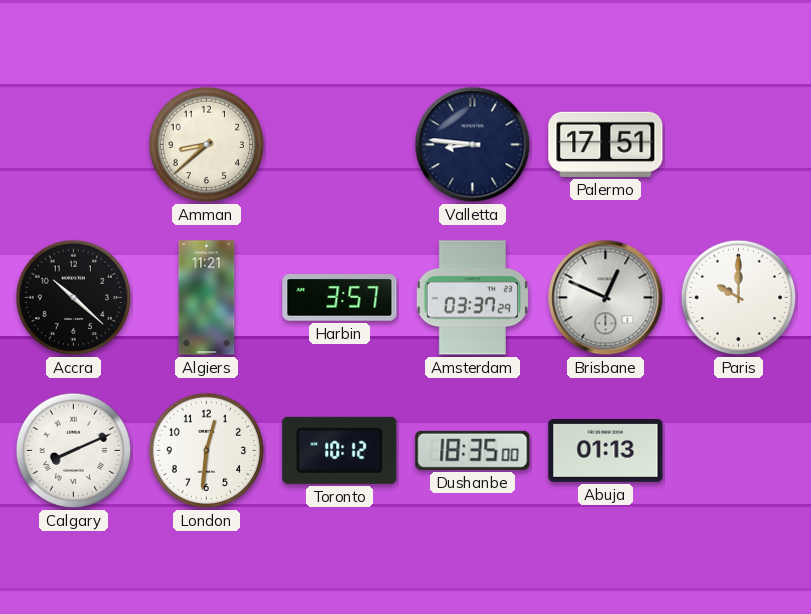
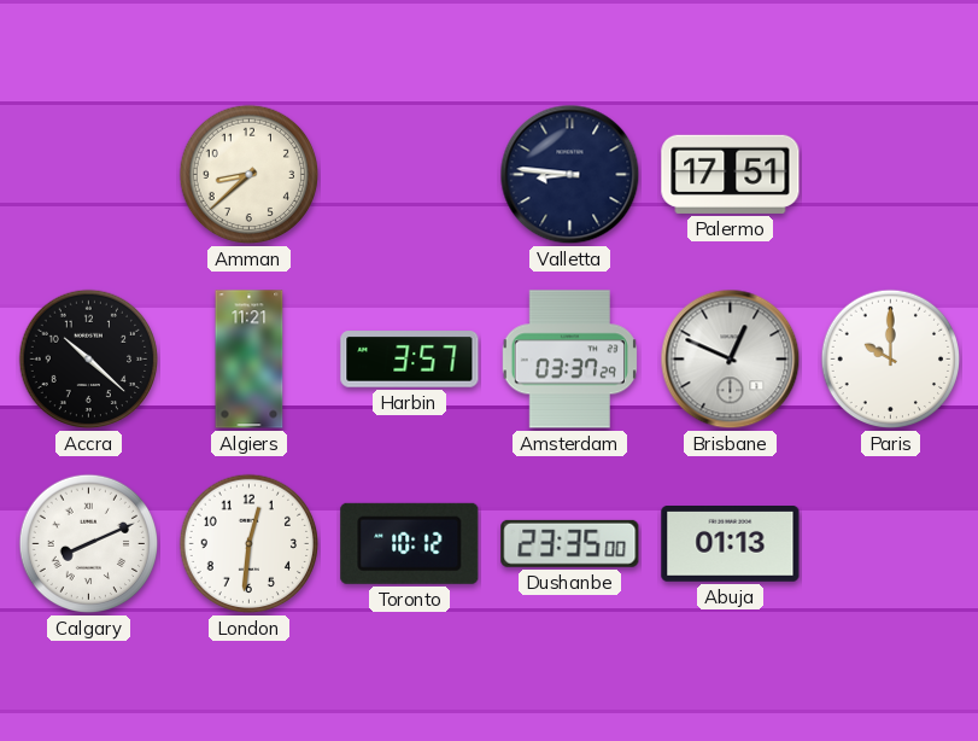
Dushanbe: 18:35 -> 23:35
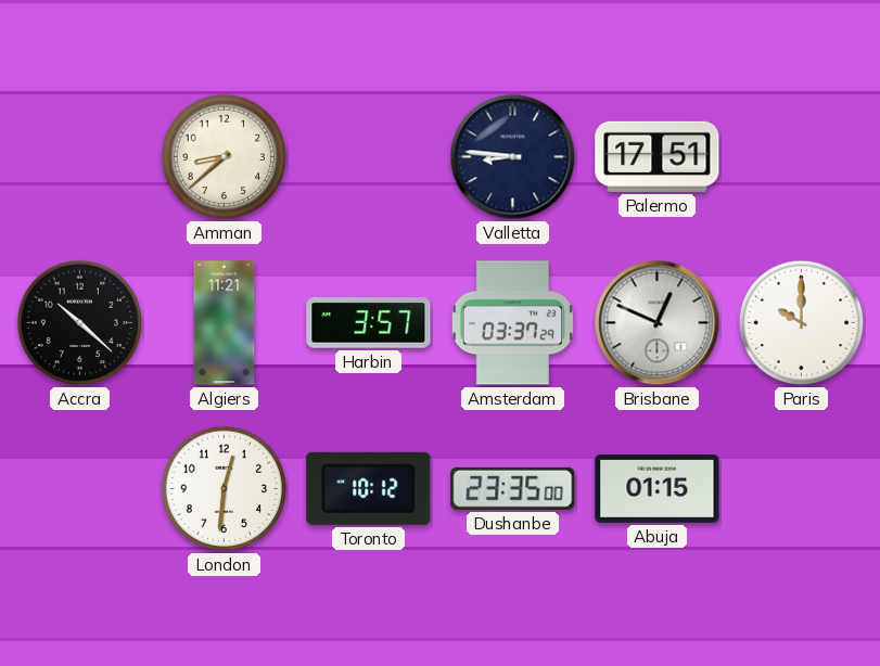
Calgary: 8:11 -> none
Abuja: 01:13 -> 01:15
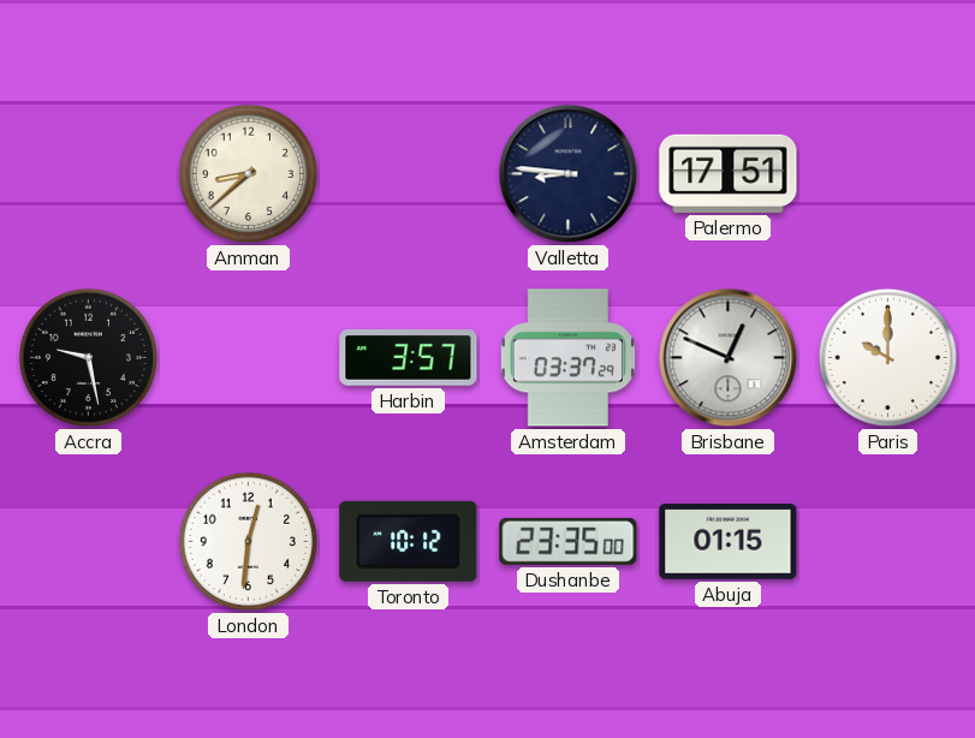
Accra: 10:22 -> 9:28
Algiers: 11:21 -> none
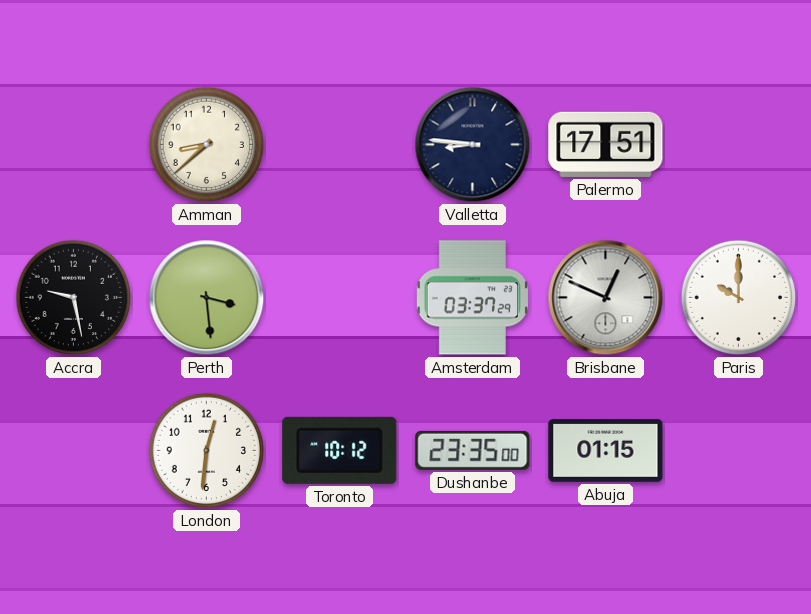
Perth: none -> 3:29
Harbin: 3:57 -> none
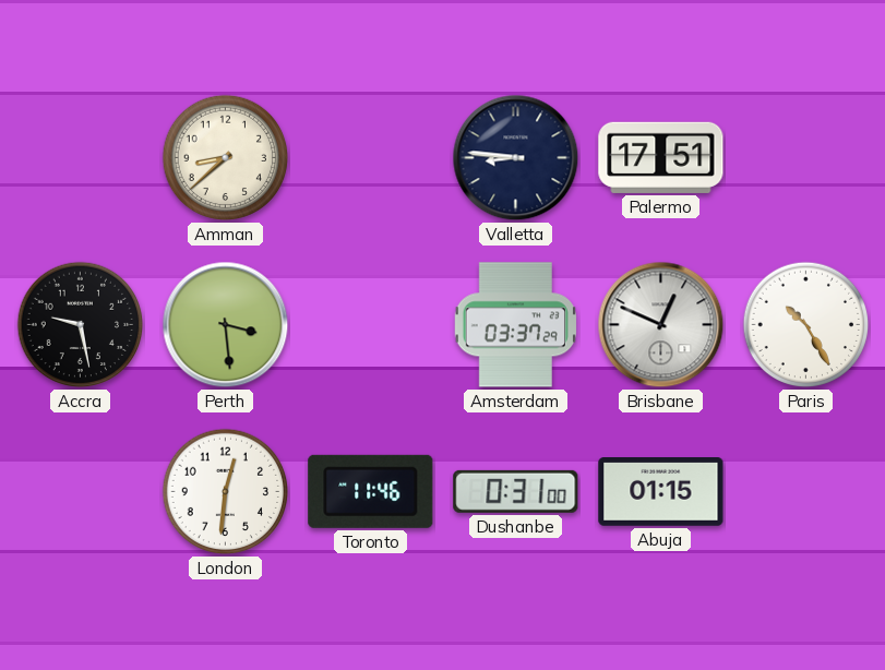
Paris: 10:00 -> 10:25
Toronto: 10:12 -> 11:46
Dushanbe: 23:35 -> 0:31
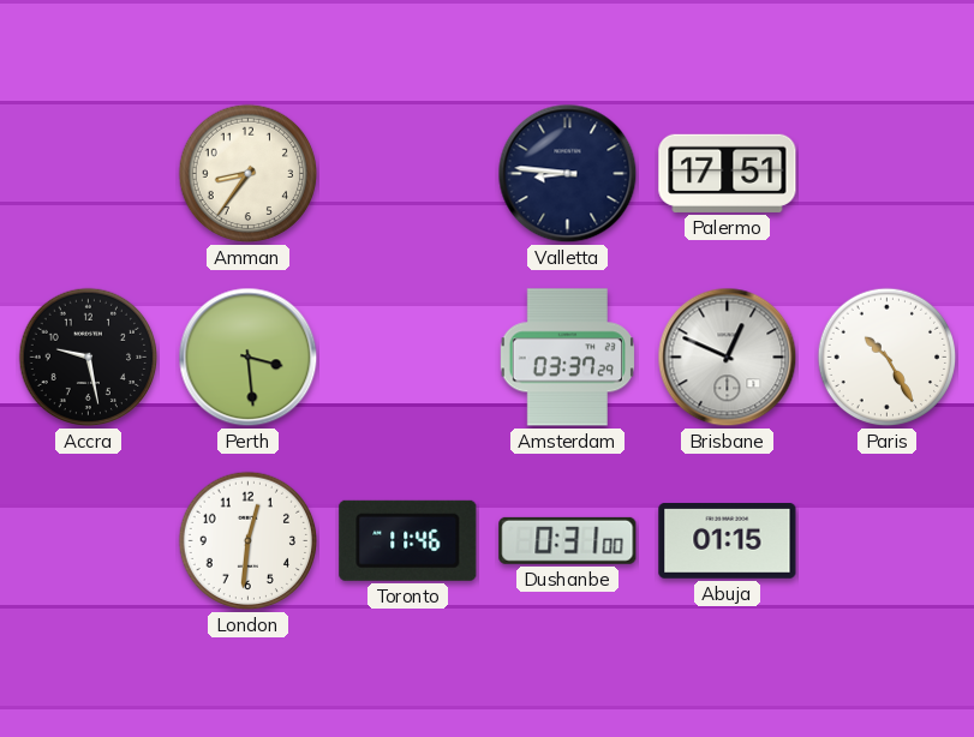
Amman: 8:38 -> 8:36
